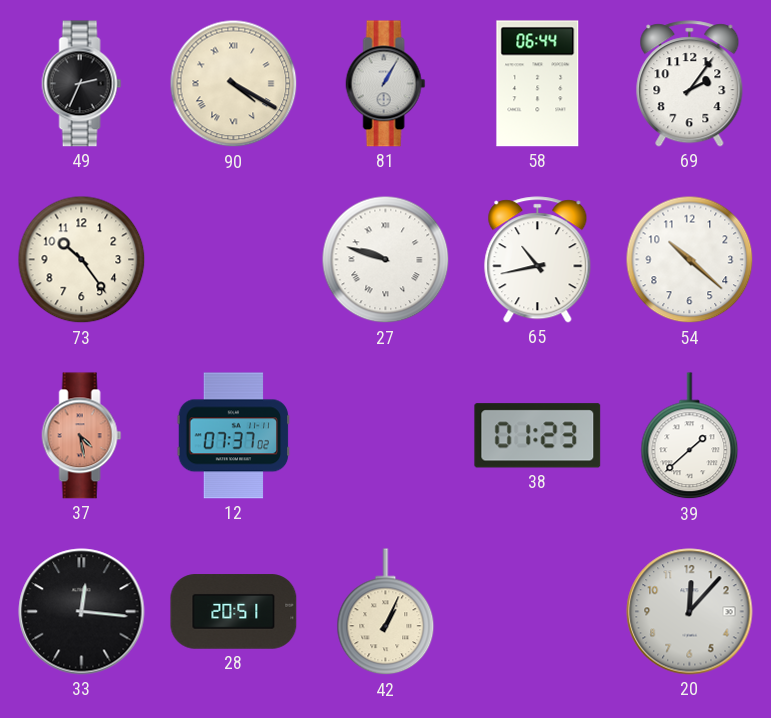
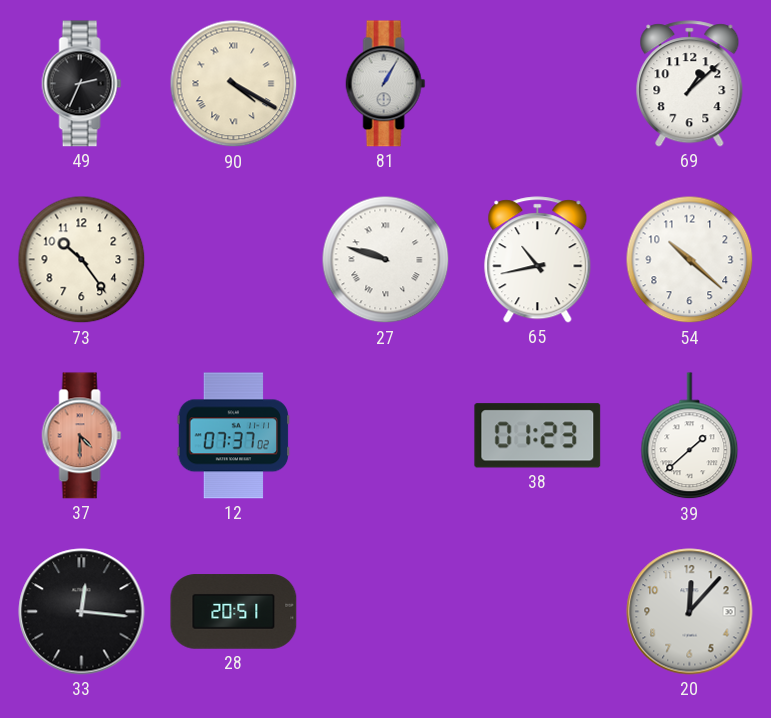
58: 06:44 -> none
69: 2:06 -> 1:08
37: 4:28 -> 4:30
42: 1:04 -> none
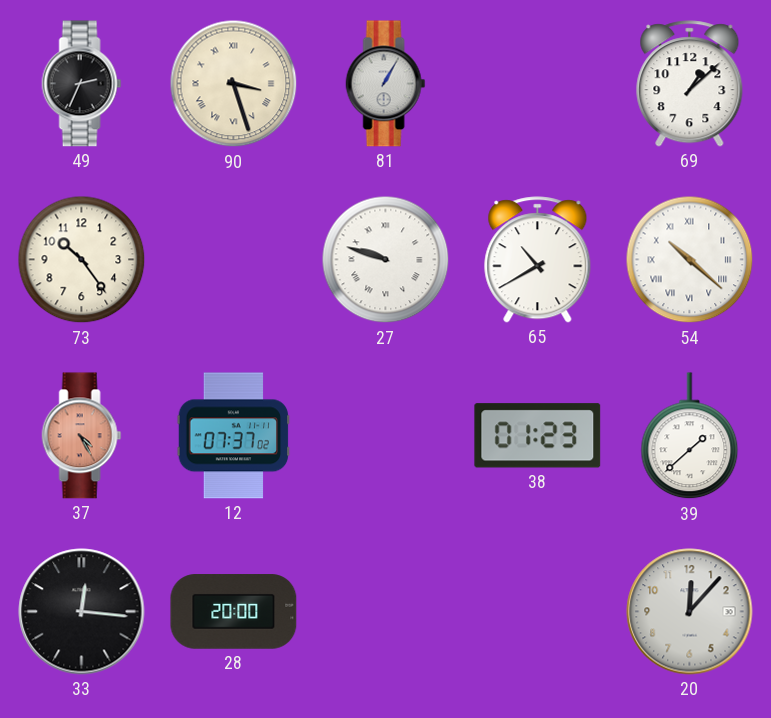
90: 4:20 -> 3:27
65: 10:43 -> 10:40
54 numerals: Arabic -> Roman
37: 4:30 -> 4:25
28: 20:51 -> 20:00
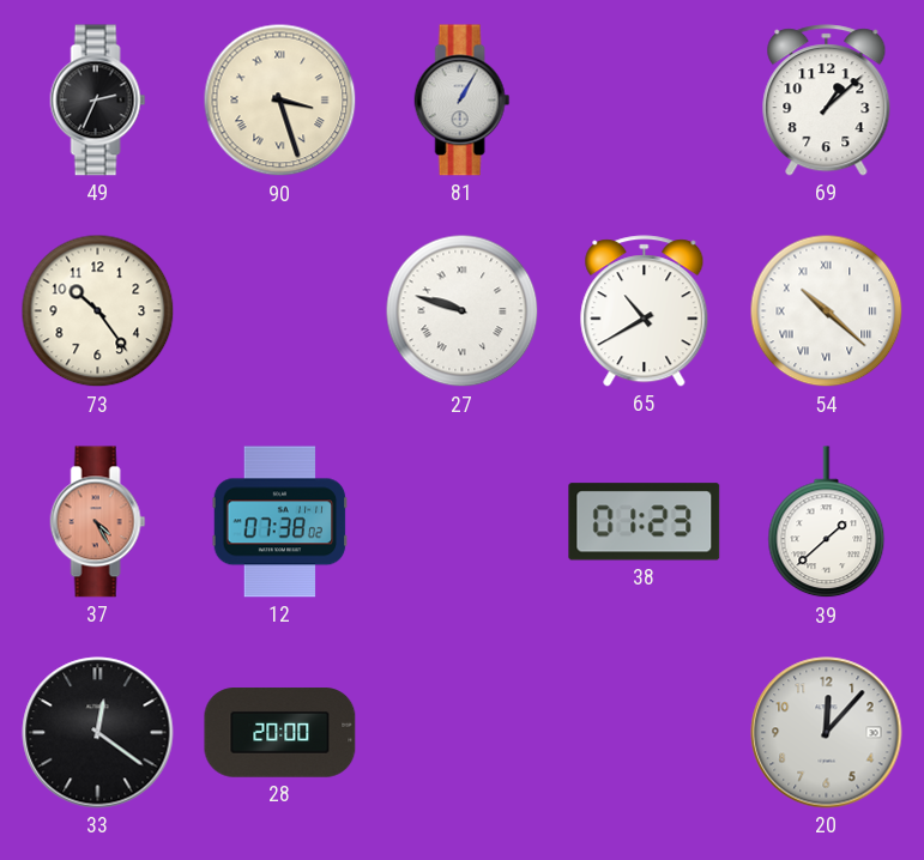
12: 07:37 -> 07:38
33: 12:16 -> 12:21
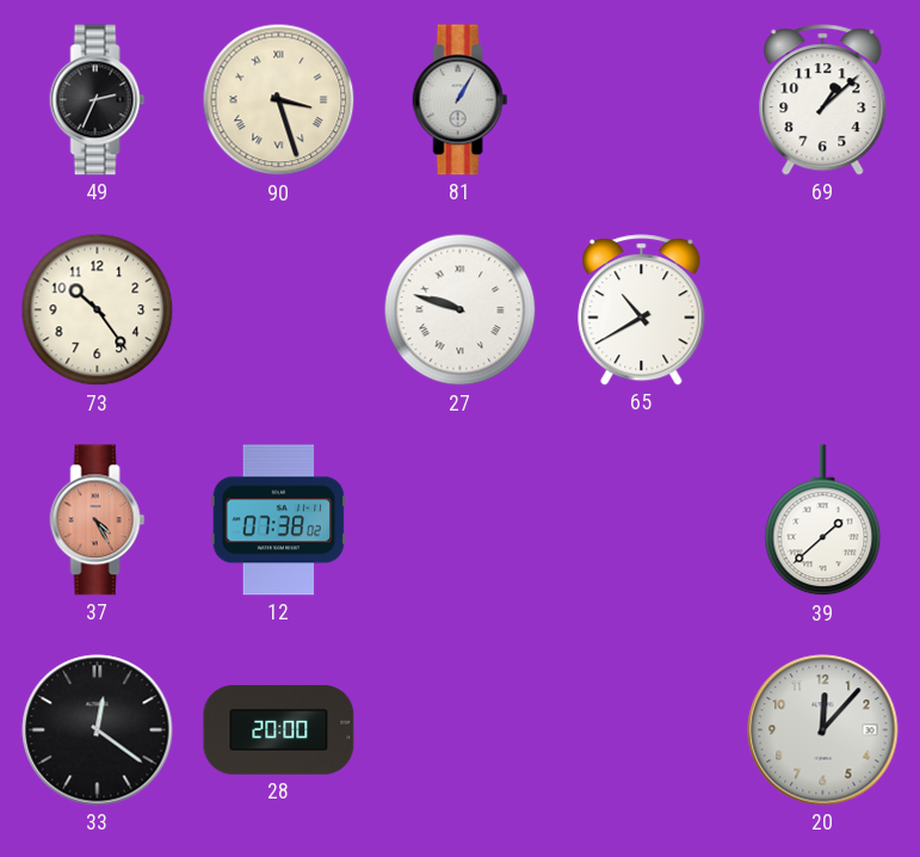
54: 10:22 -> none
38: 01:23 -> none
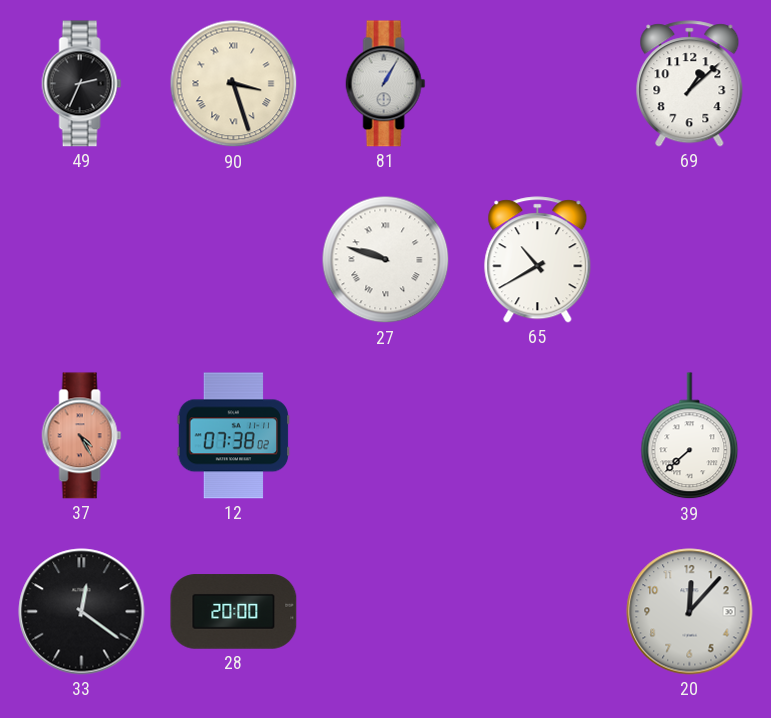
73: 10:24 -> none
39: 1:38 -> 7:38
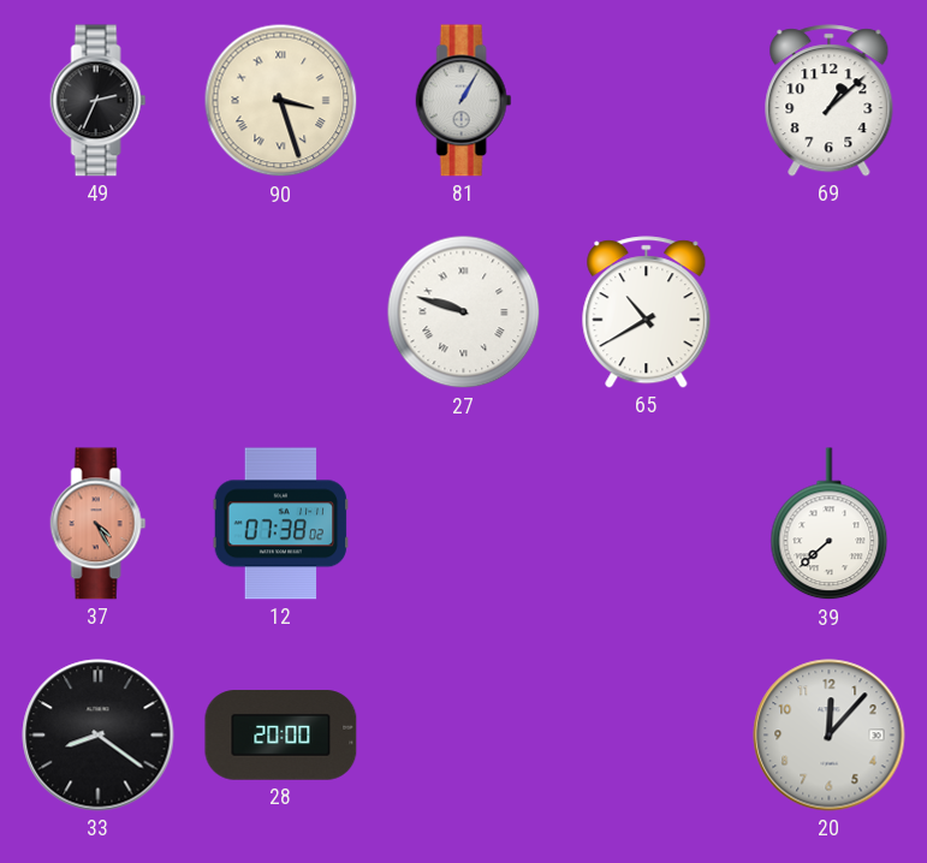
33: 12:21 -> 8:21
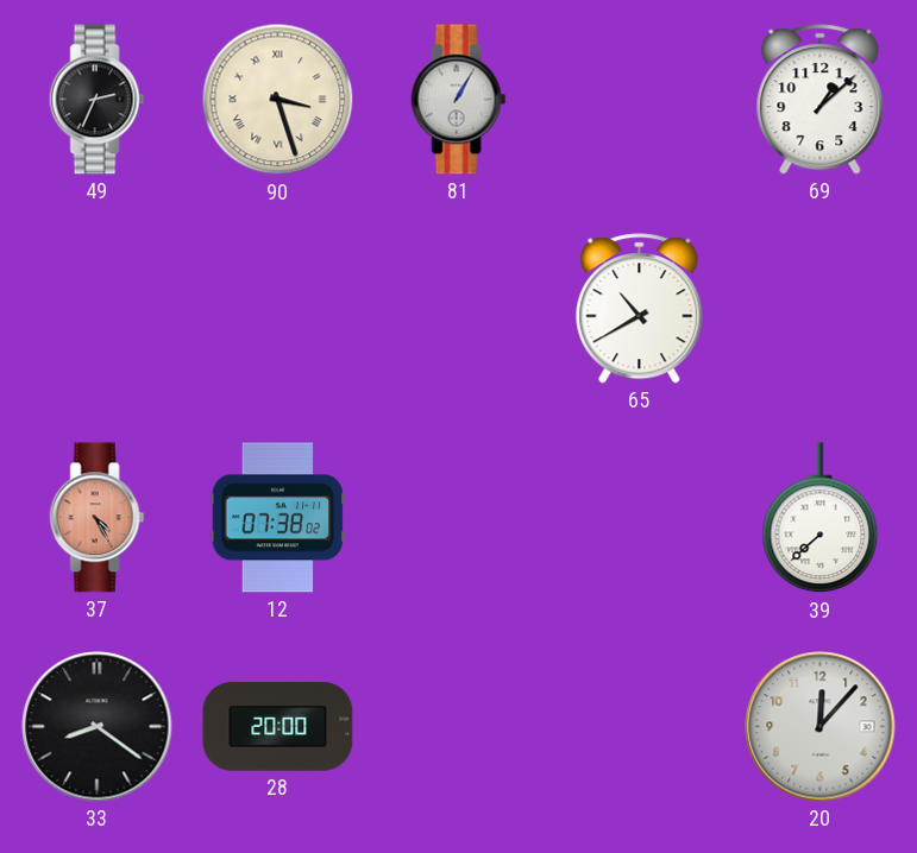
27: 9:48 -> none
